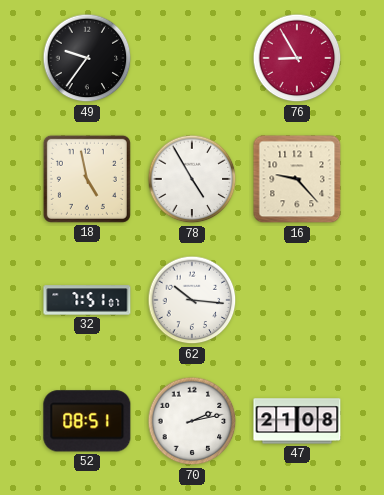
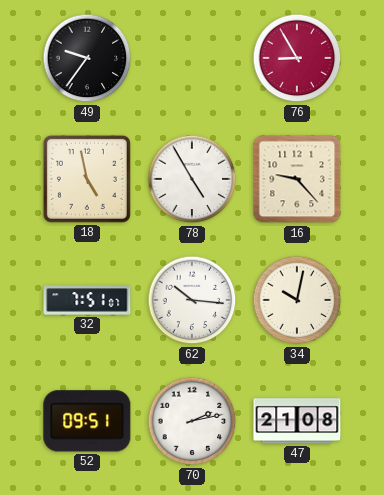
34: none -> 10:02
52: 08:51 -> 09:51
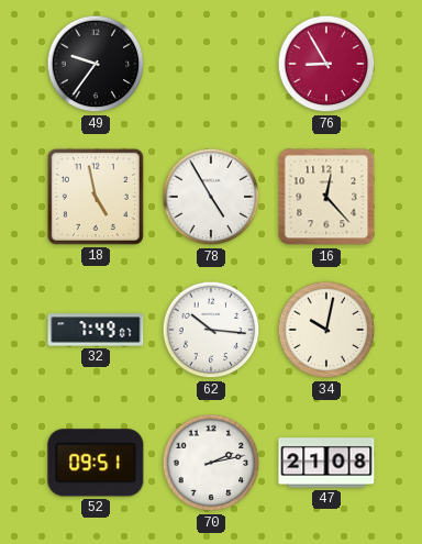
16: 9:23 -> 12:23
32: 7:51 -> 7:49
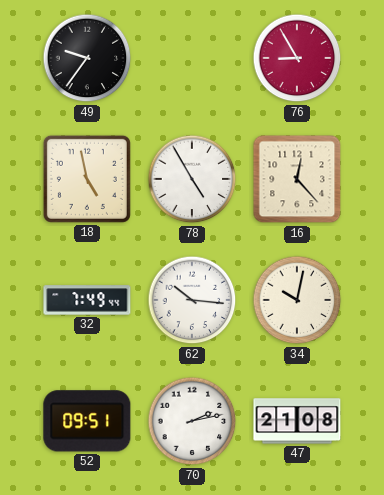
32: 7:49:07 -> 7:49:44
